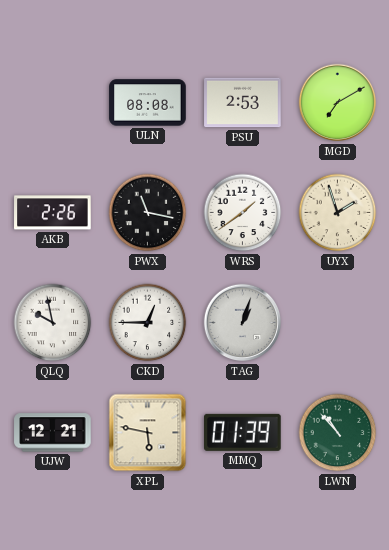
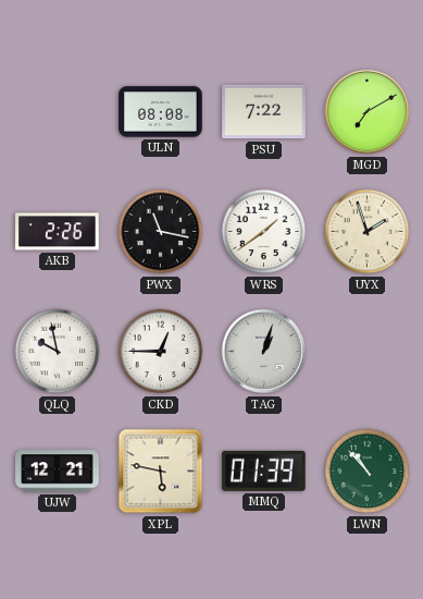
PSU: 2:53 -> 7:22
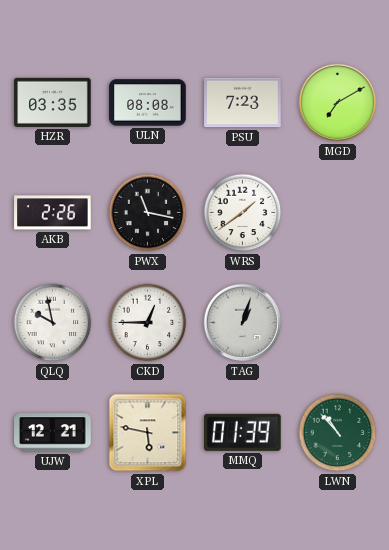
HZR: none -> 03:35
PSU: 7:22 -> 7:23
UYX: 1:57 -> none
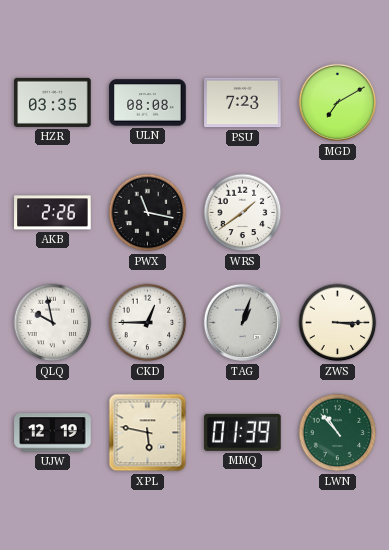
ZWS: none -> 3:15
UJW: 12:21 -> 12:19
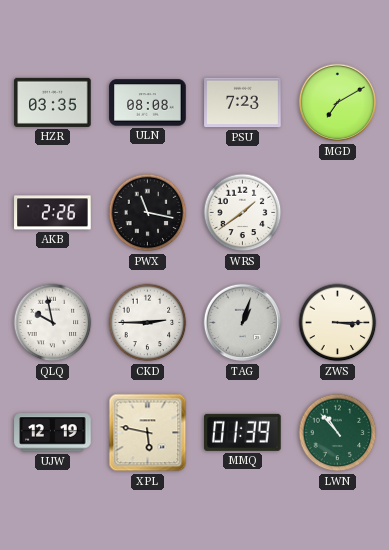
CKD: 12:45 -> 2:45
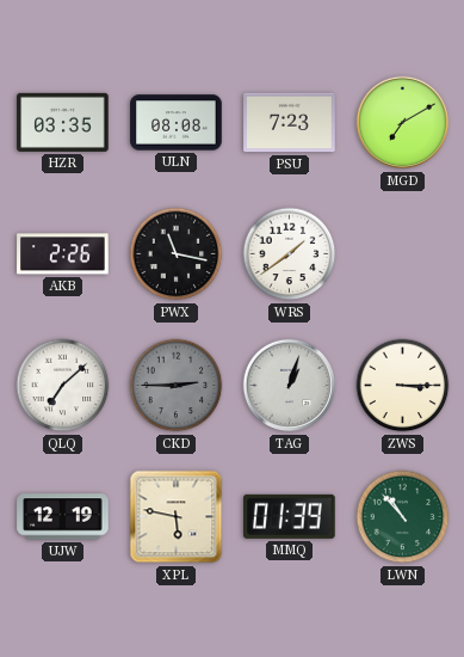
QLQ: 9:58 -> 7:08
CKD dial: white -> grey
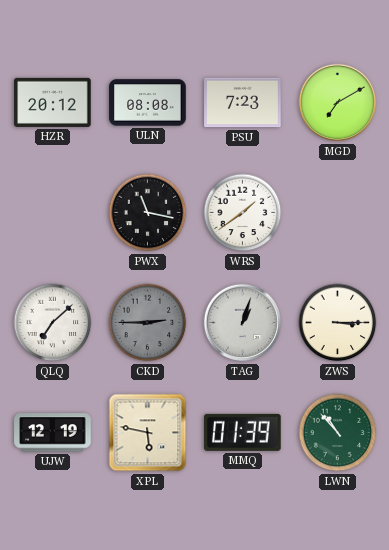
HZR: 03:35 -> 20:12
AKB: 2:26 -> none
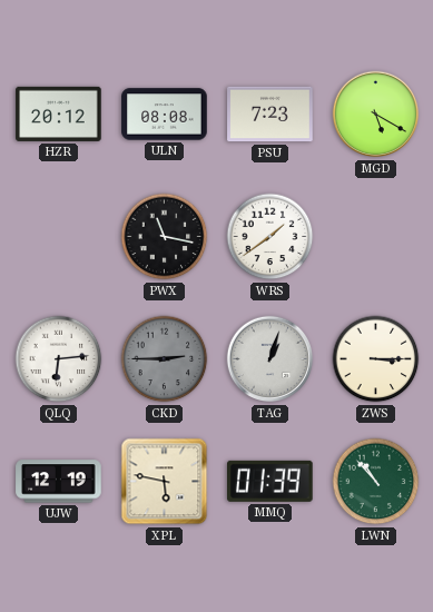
MGD: 7:10 -> 5:20
QLQ: 7:08 -> 6:14
